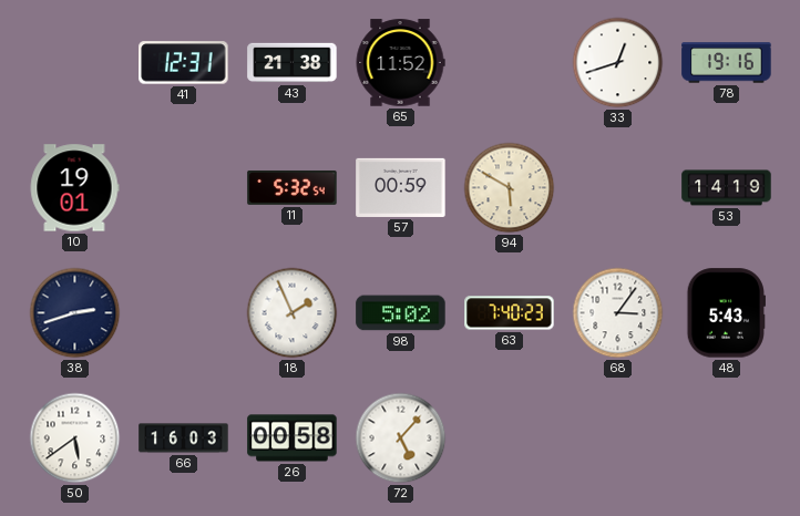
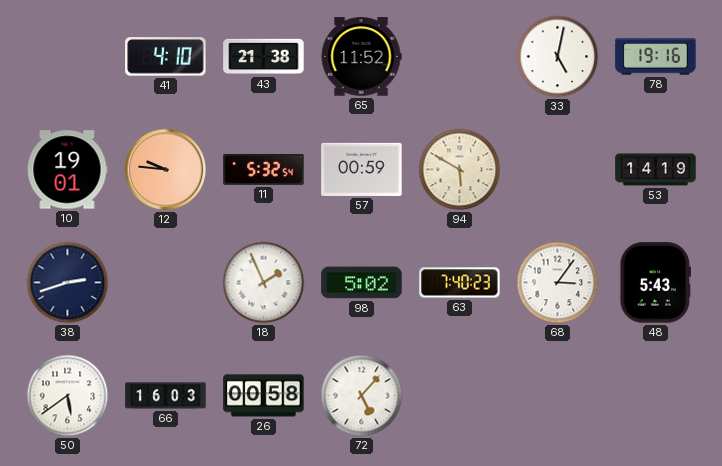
41: 12:31 -> 4:10
33: 12:42 -> 5:02
12: none -> 9:46
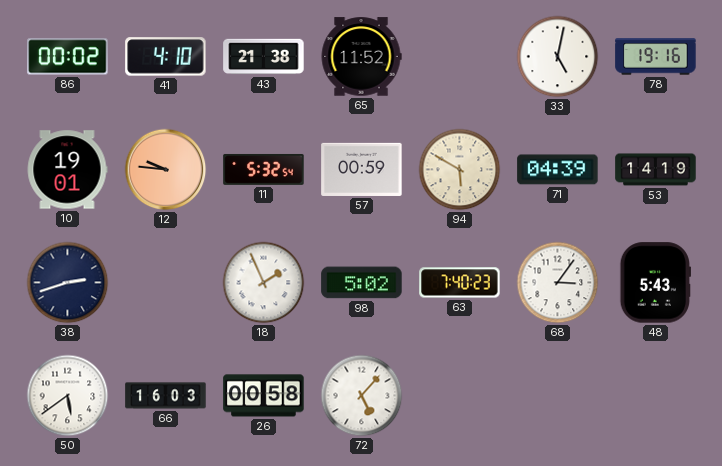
86: none -> 00:02
71: none -> 04:39
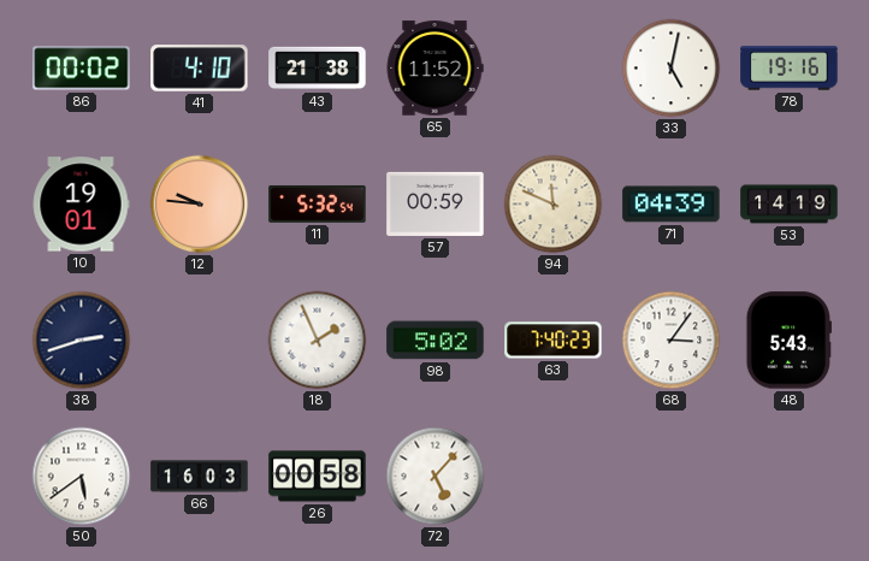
94: 5:50 -> 11:49
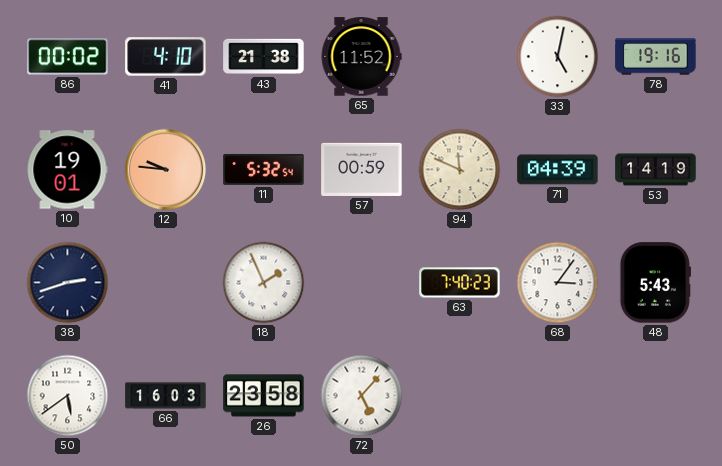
98: 5:02 -> none
26: 00:58 -> 23:58
